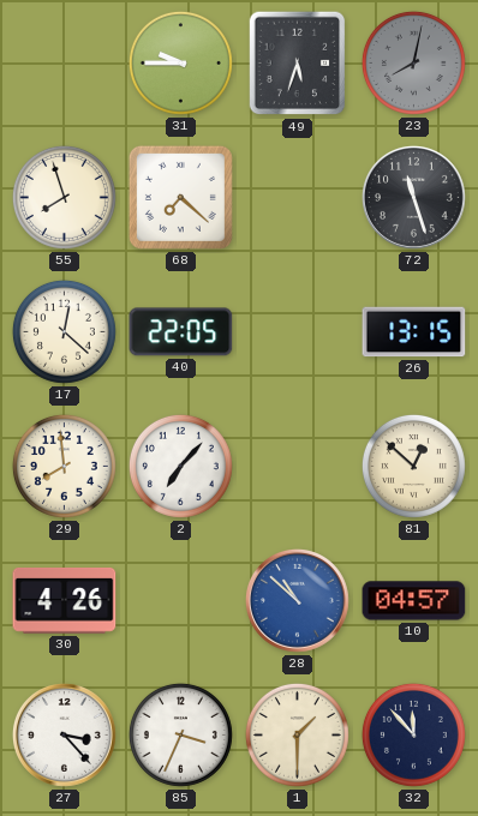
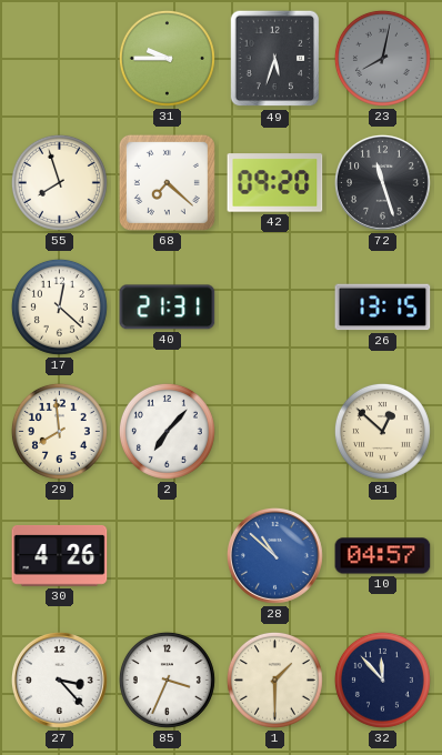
42: none -> 09:20
40: 22:05 -> 21:31
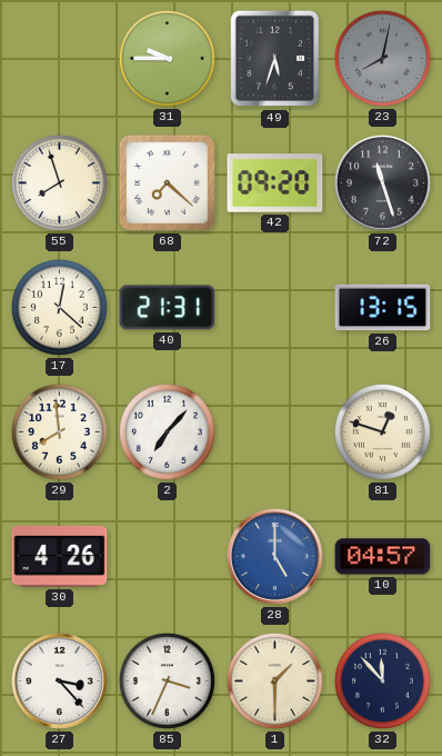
81: 12:52 -> 12:48
28: 10:52 -> 5:00
